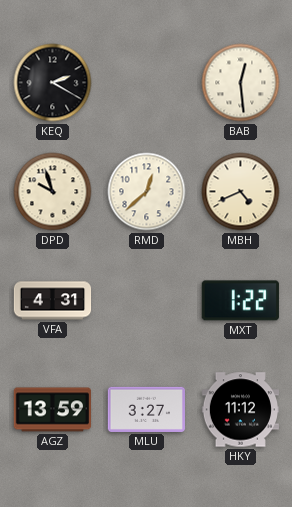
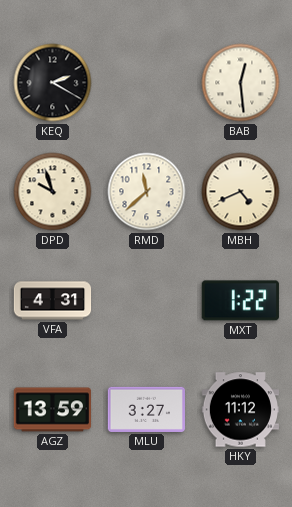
RMD: 12:38 -> 11:38
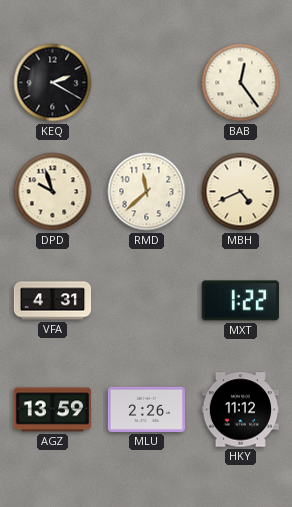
BAB: 12:29 -> 12:24
MLU: 3:27 -> 2:26
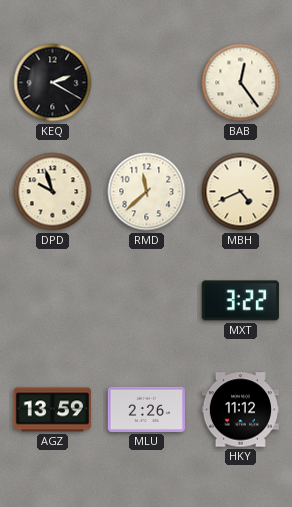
VFA: 4:31 -> none
MXT: 1:22 -> 3:22
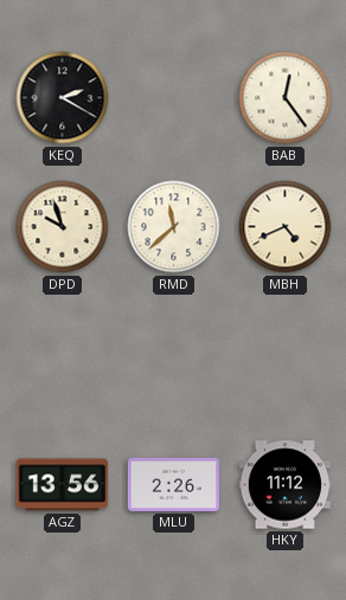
MXT: 3:22 -> none
AGZ: 13:59 -> 13:56
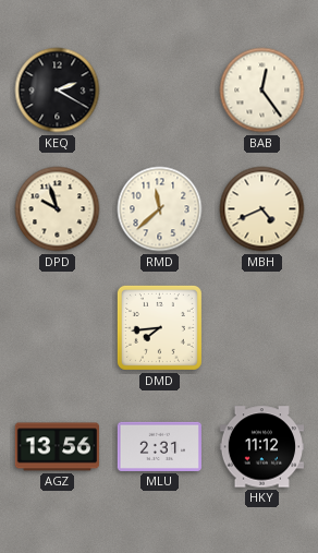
DMD: none -> 7:44
MLU: 2:26 -> 2:31
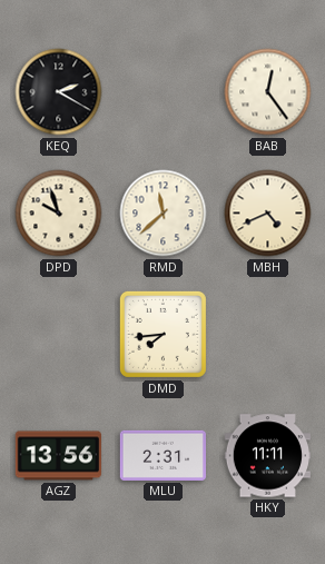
HKY: 11:12 -> 11:11
